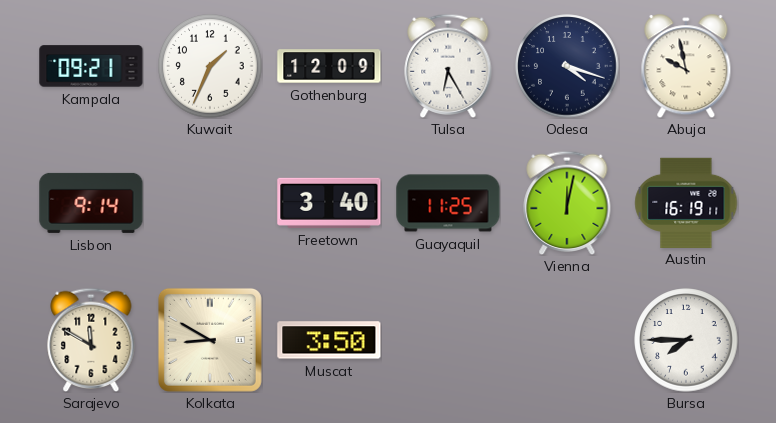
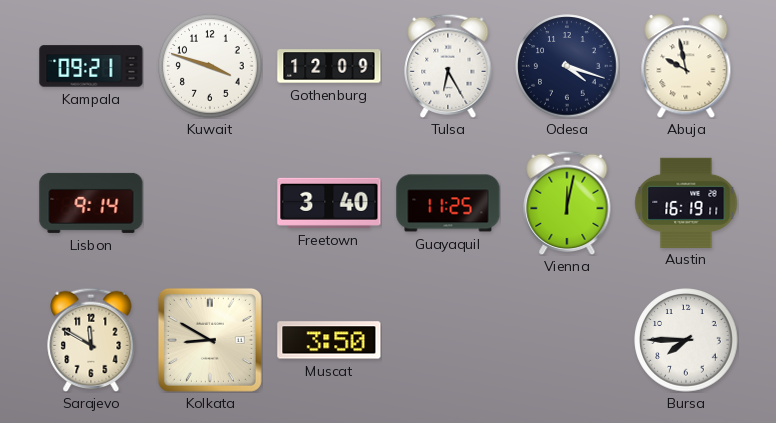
Kuwait: 1:34 -> 3:48
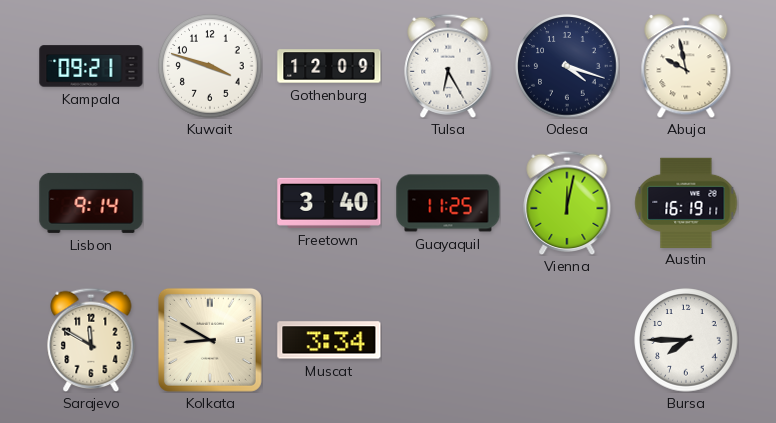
Muscat: 3:50 -> 3:34
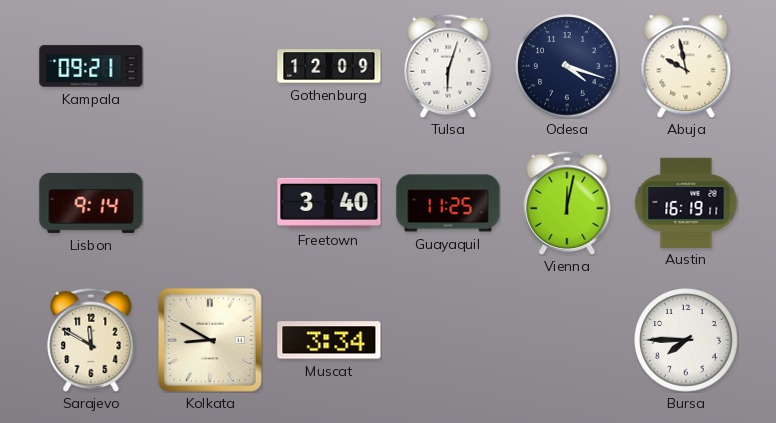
Kuwait: 3:48 -> none
Tulsa: 6:25 -> 6:03
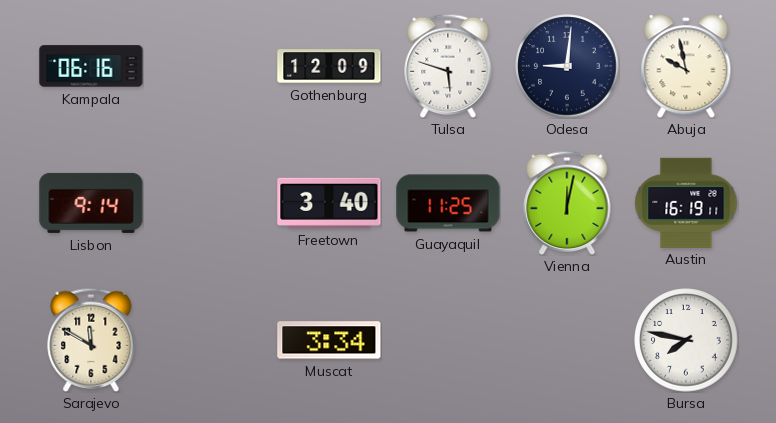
Kampala: 09:21 -> 06:16
Tulsa: 6:03 -> 5:48
Odesa: 4:18 -> 9:01
Kolkata: 8:50 -> none
Bursa: 7:45 -> 7:47
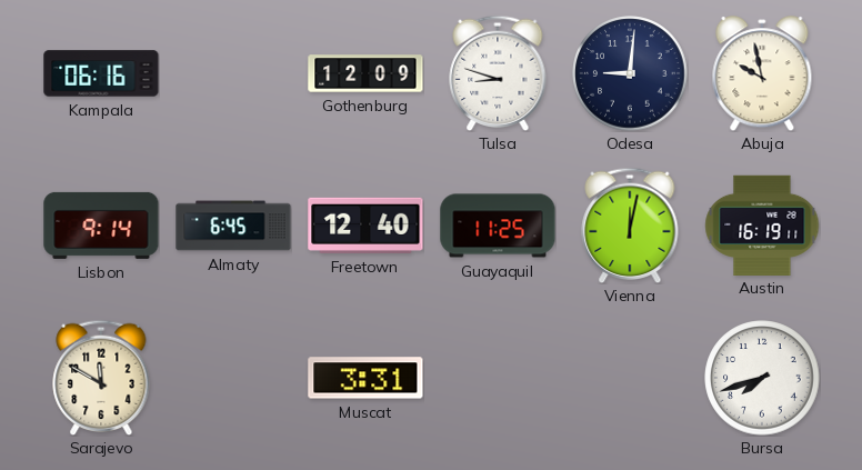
Tulsa: 5:48 -> 8:48
Almaty: none -> 6:45
Freetown: 3:40 -> 12:40
Muscat: 3:34 -> 3:31
Bursa: 7:47 -> 7:42
